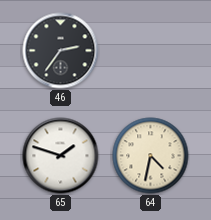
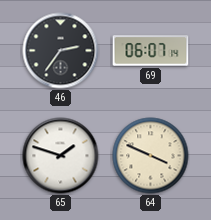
69: none -> 06:07
64: 4:32 -> 3:49
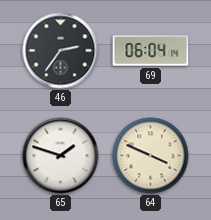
69: 06:07 -> 06:04
